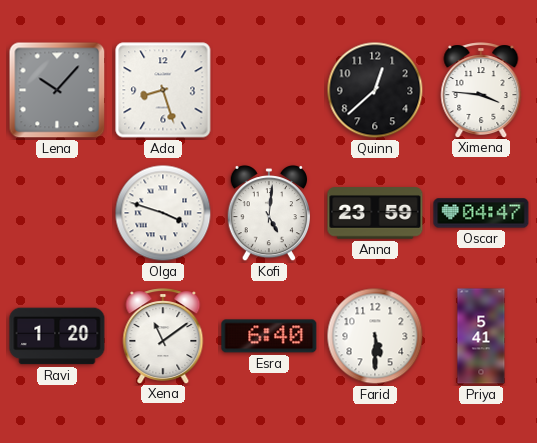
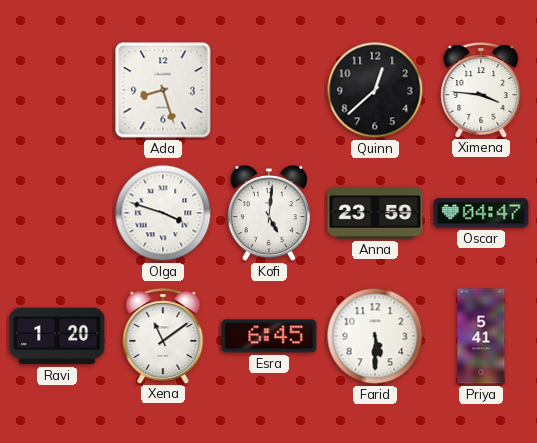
Lena: 10:07 -> none
Esra: 6:40 -> 6:45
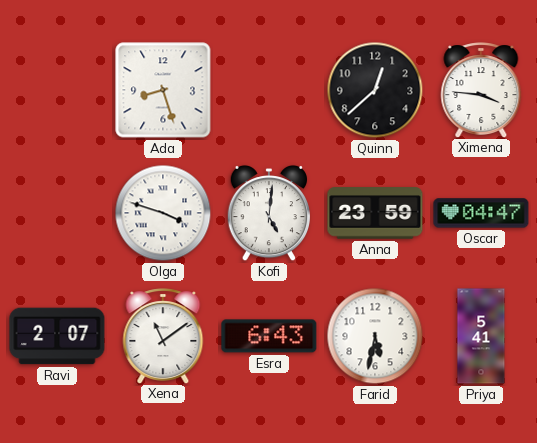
Ravi: 1:20 -> 2:07
Esra: 6:45 -> 6:43
Farid: 5:30 -> 5:32
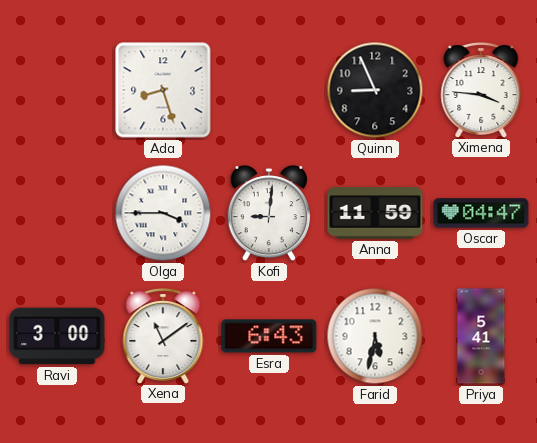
Quinn: 12:38 -> 8:56
Olga: 3:48 -> 3:45
Kofi: 5:01 -> 9:01
Anna: 23:59 -> 11:59
Ravi: 2:07 -> 3:00
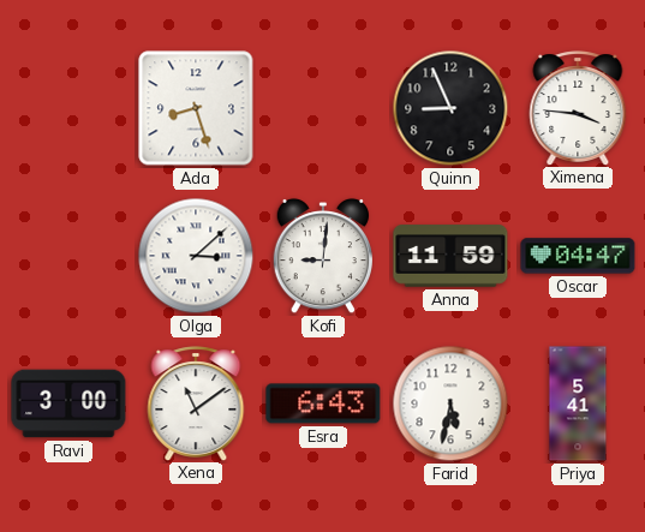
Olga: 3:45 -> 3:08
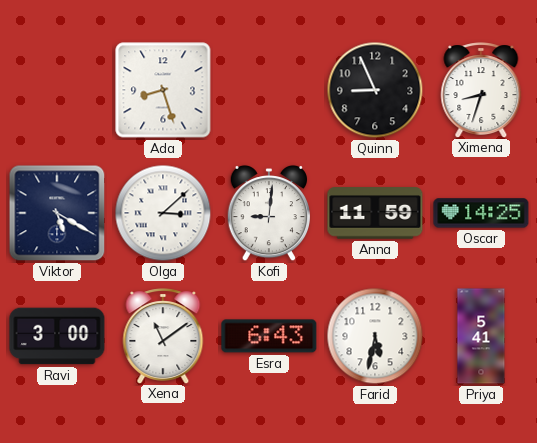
Ximena: 3:46 -> 8:33
Viktor: none -> 5:20
Oscar: 04:47 -> 14:25
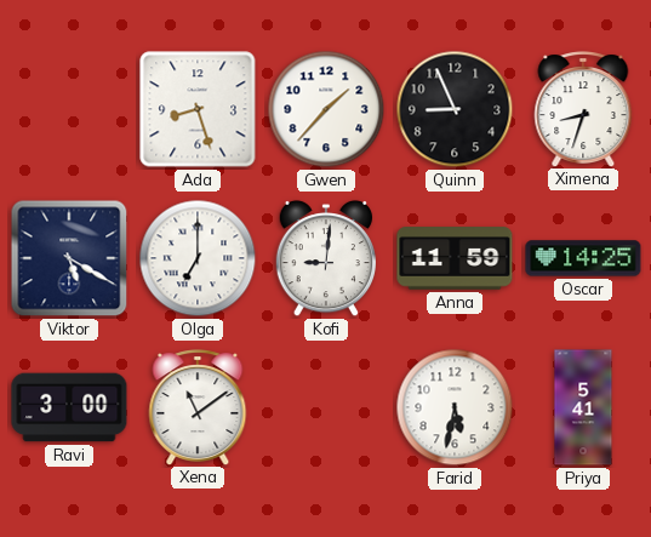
Gwen: none -> 1:37
Olga: 3:08 -> 7:00
Esra: 6:43 -> none
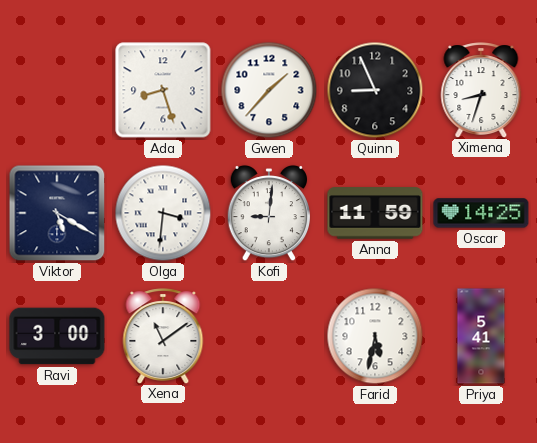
Olga: 7:00 -> 3:31
